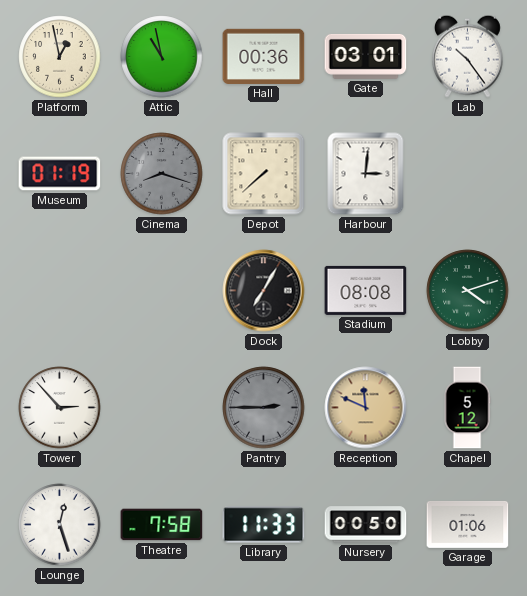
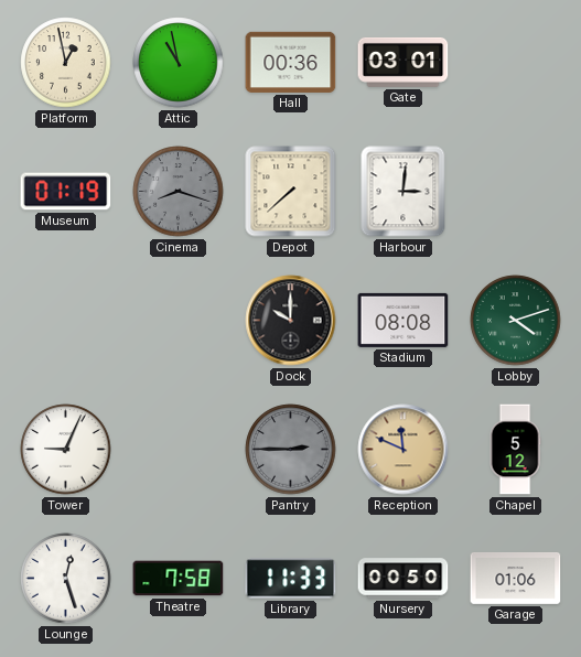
Lab: 10:24 -> none
Dock: 7:05 -> 10:00
Tower: 2:53 -> 9:04
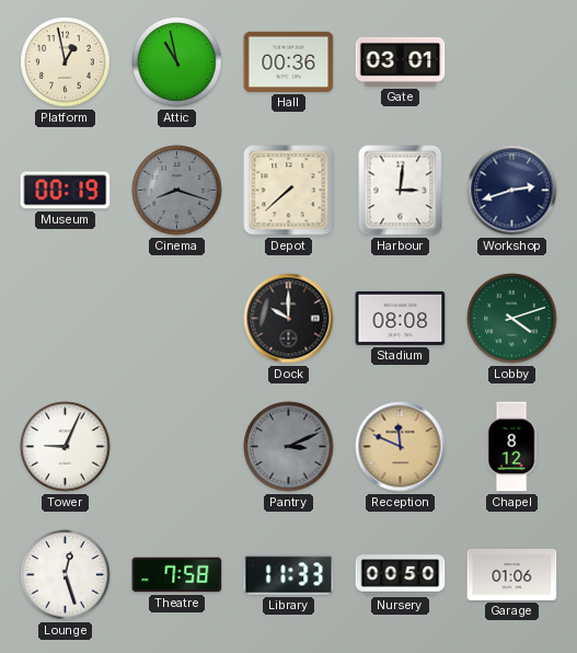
Museum: 01:19 -> 00:19
Workshop: none -> 2:42
Pantry: 2:45 -> 3:11
Chapel: 5:12 -> 8:12
